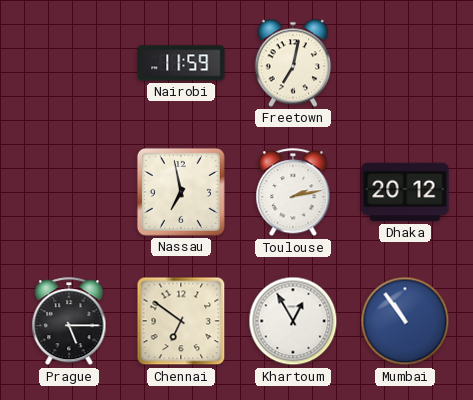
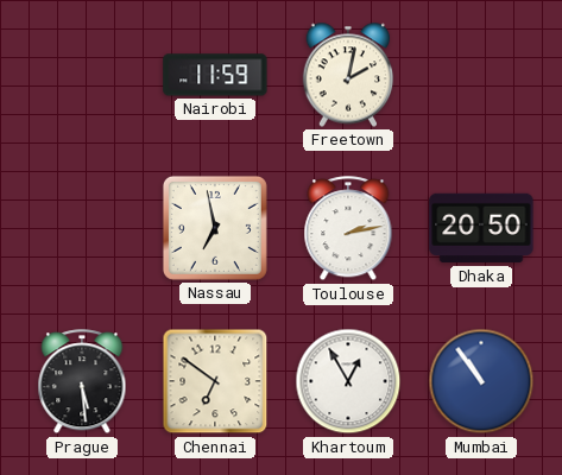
Freetown: 7:02 -> 2:02
Dhaka: 20:12 -> 20:50
Prague: 5:15 -> 5:29
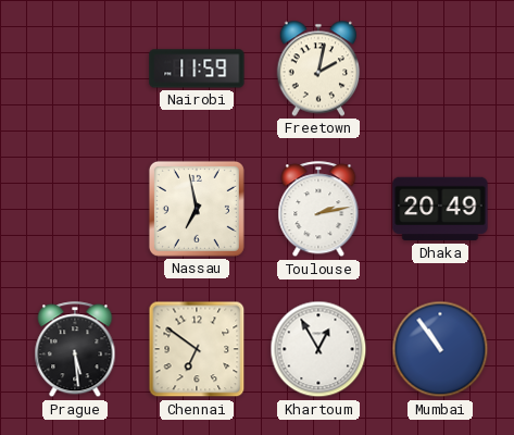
Dhaka: 20:50 -> 20:49
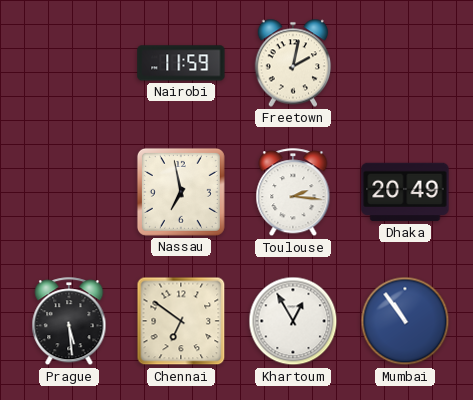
Toulouse: 2:13 -> 2:16
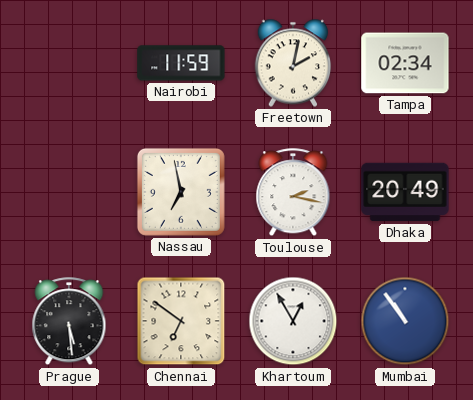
Tampa: none -> 02:34
Toulouse: 2:16 -> 2:17
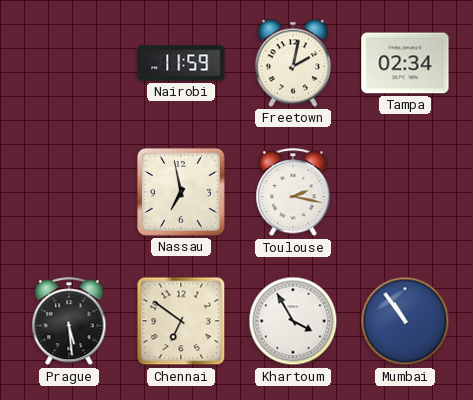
Dhaka: 20:49 -> none
Khartoum: 12:55 -> 3:55
